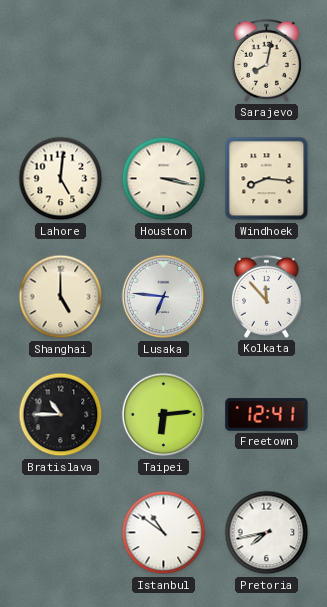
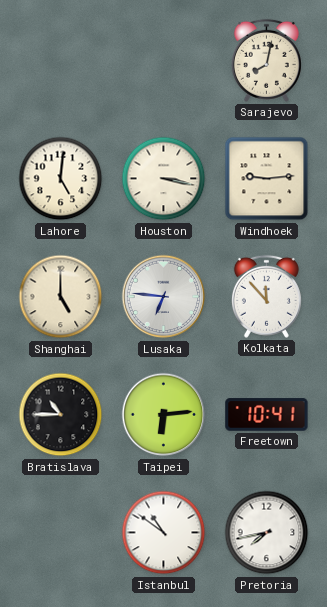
Windhoek: 8:16 -> 9:14
Freetown: 12:41 -> 10:41
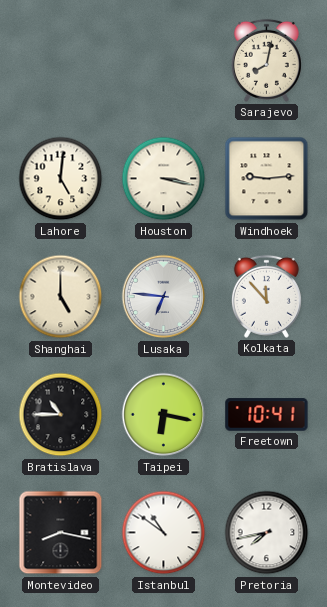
Taipei: 6:14 -> 6:17
Montevideo: none -> 8:17
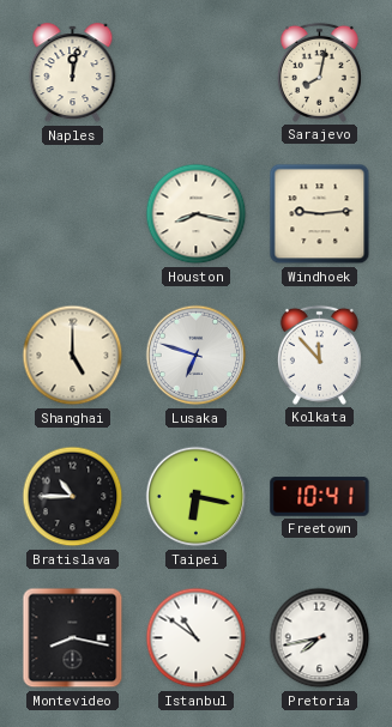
Naples: none -> 12:02
Lahore: 5:01 -> none
Houston: 3:17 -> 8:17
Lusaka: 6:46 -> 6:48
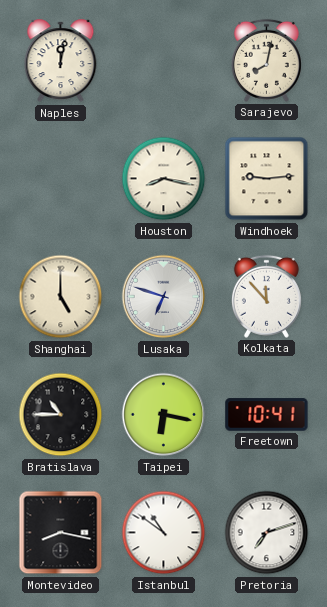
Pretoria: 7:43 -> 7:12
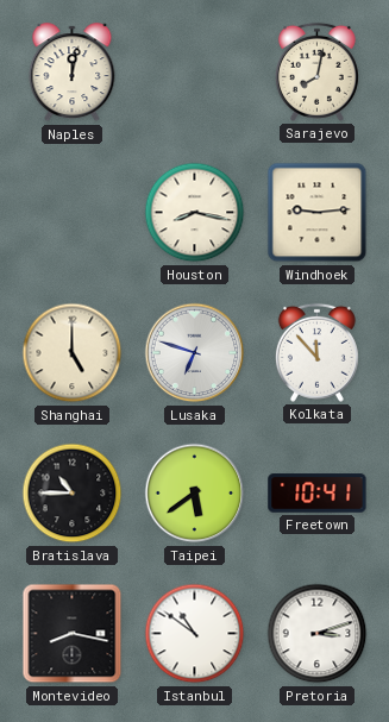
Taipei: 6:17 -> 5:39
Pretoria: 7:12 -> 3:12
